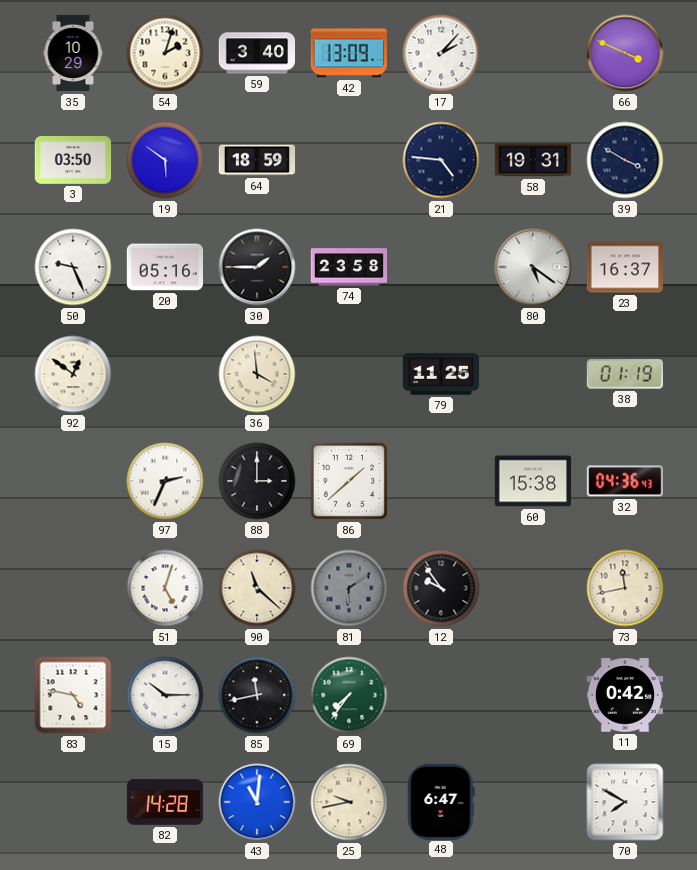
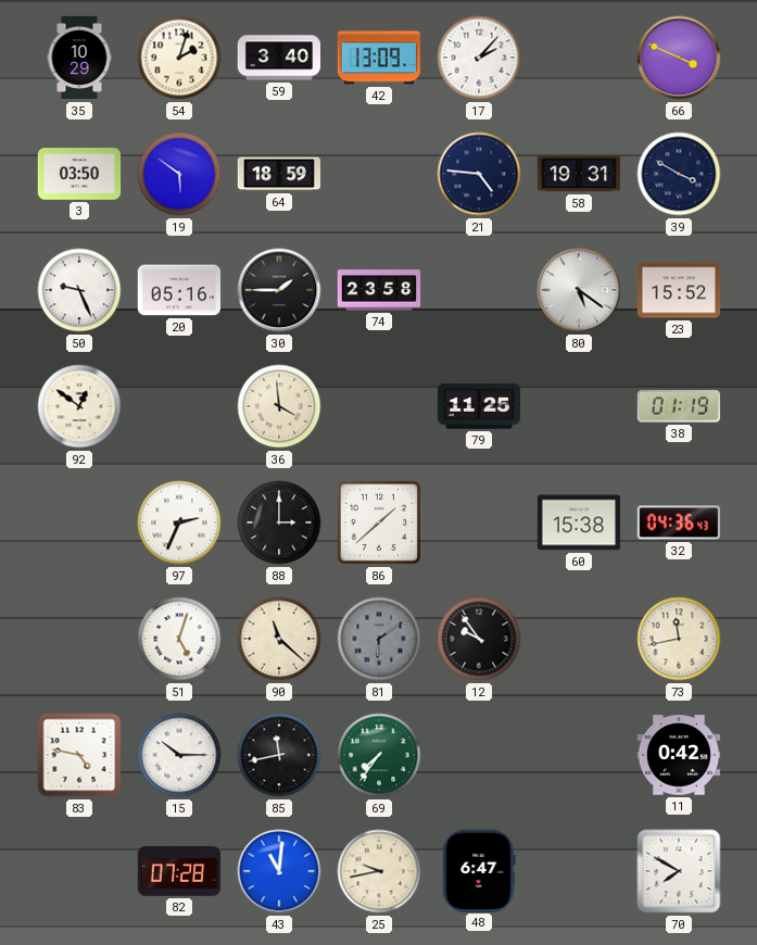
23: 16:37 -> 15:52
82: 14:28 -> 07:28
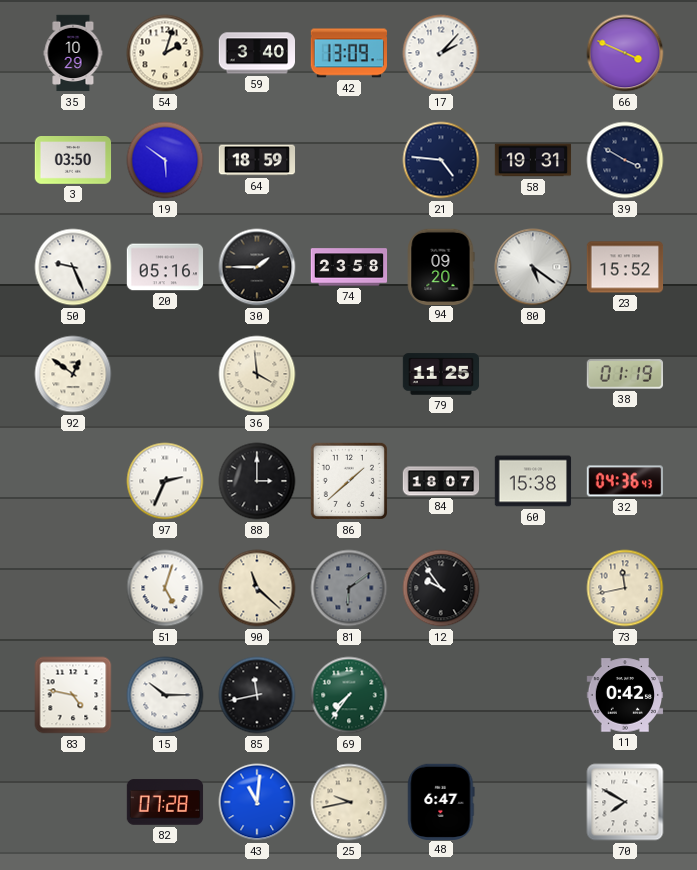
94: none -> 09:20
84: none -> 18:07
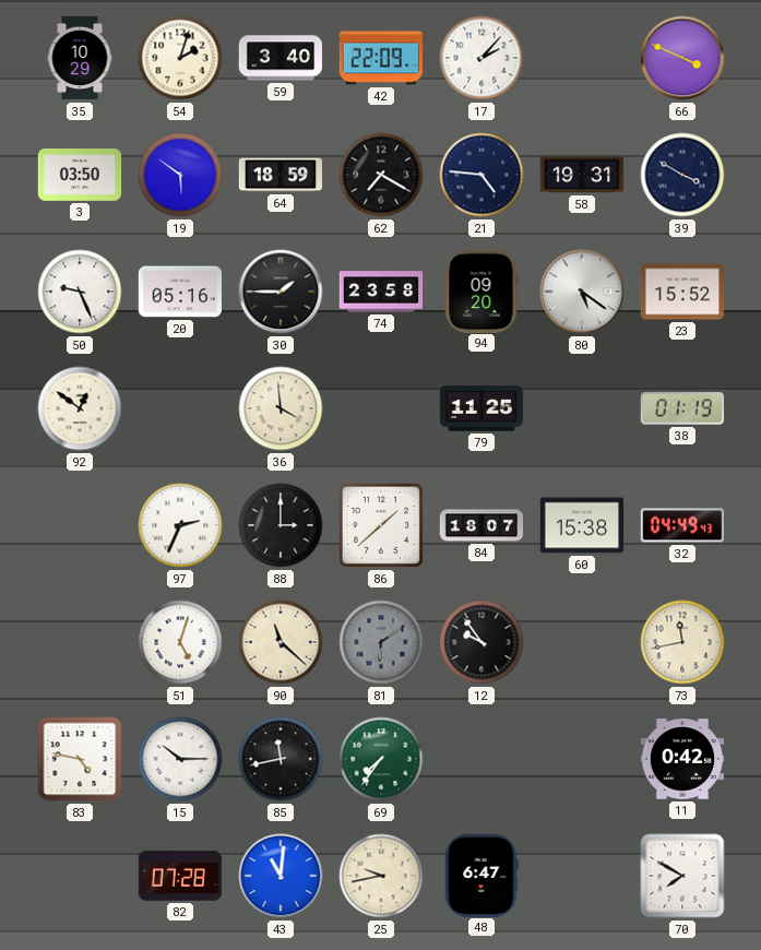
42: 13:09 -> 22:09
62: none -> 7:20
32: 04:36 -> 04:49
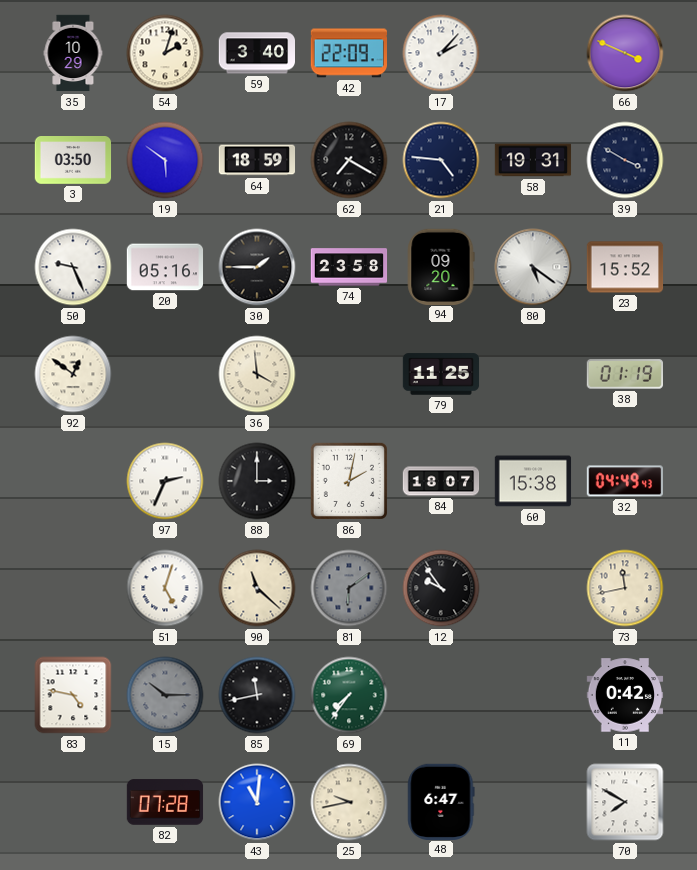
86: 1:38 -> 2:02
15 dial: white -> grey
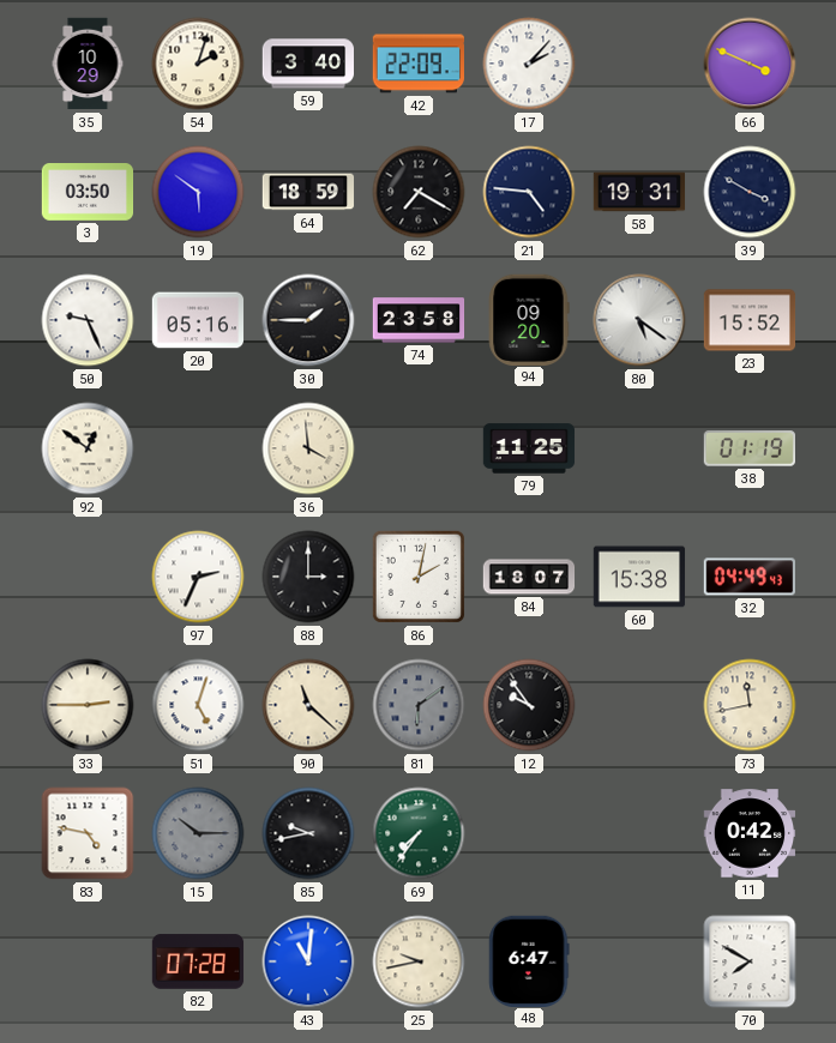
33: none -> 2:45
85: 11:43 -> 9:43
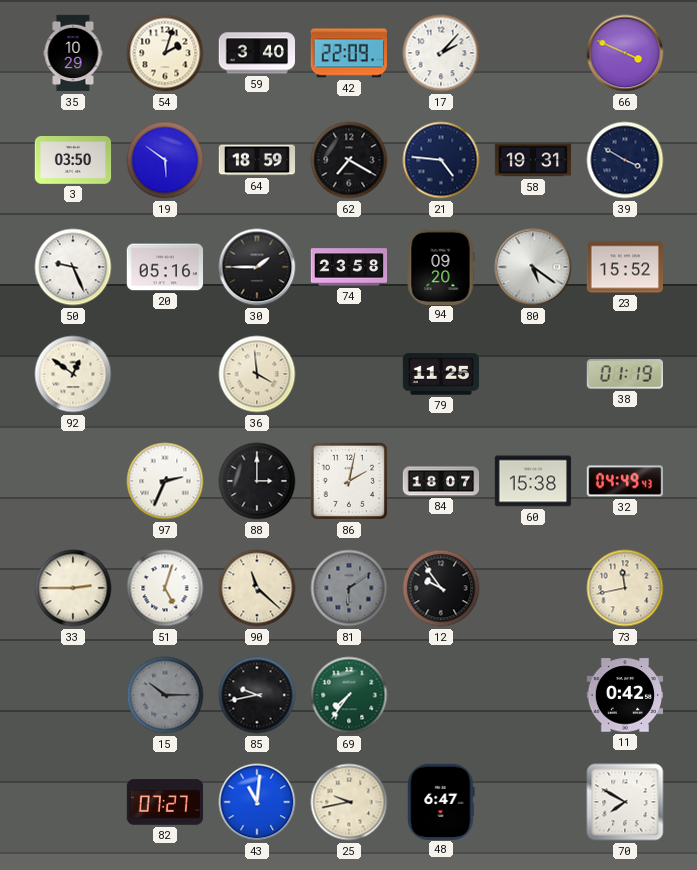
83: 4:47 -> none
82: 07:28 -> 07:27
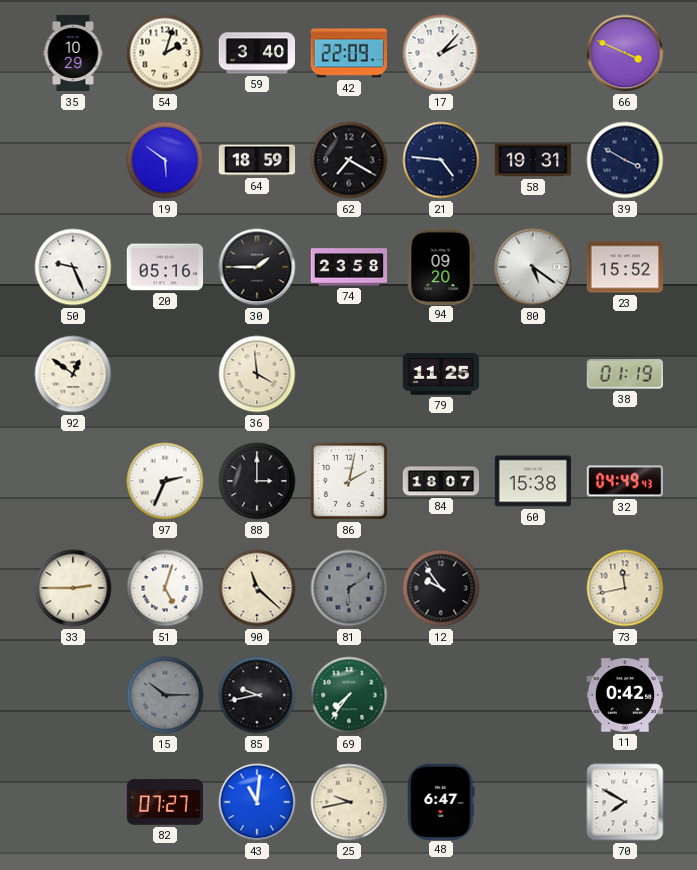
3: 03:50 -> none
